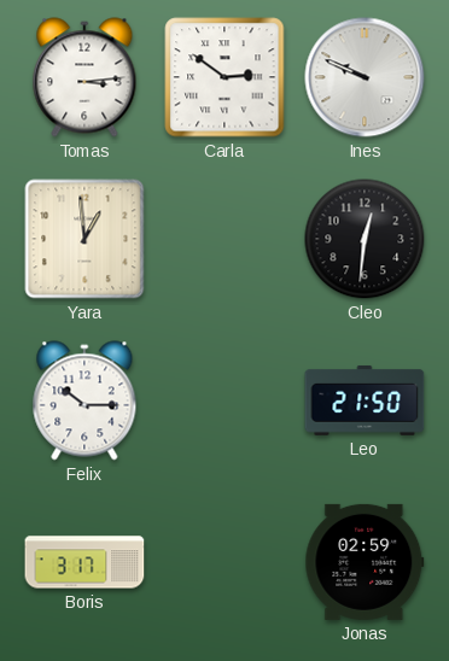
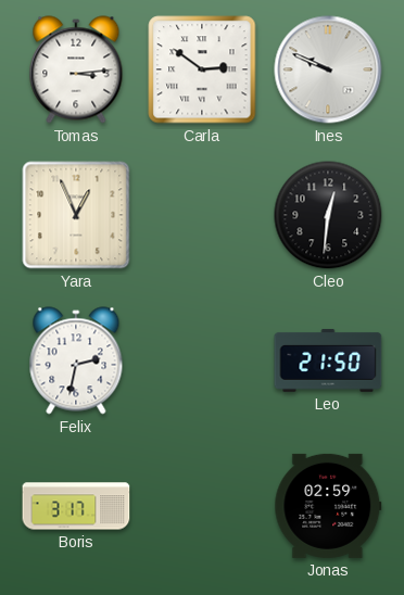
Yara: 12:59 -> 12:56
Felix: 10:15 -> 2:32
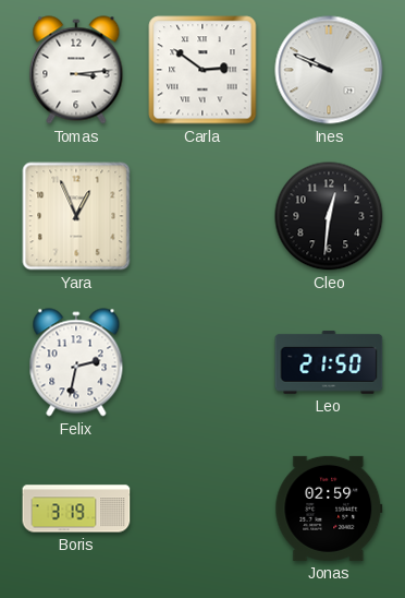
Boris: 3:17 -> 3:19
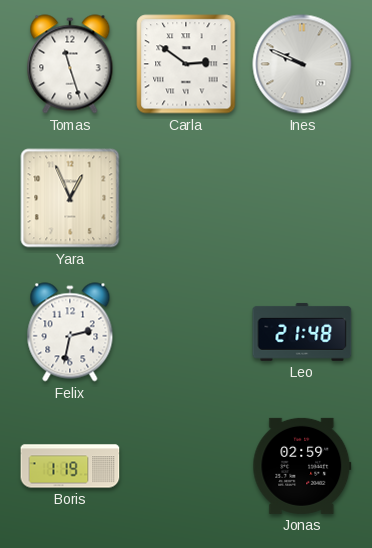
Tomas: 3:14 -> 11:27
Cleo: 12:31 -> none
Leo: 21:50 -> 21:48
Boris: 3:19 -> 1:19
